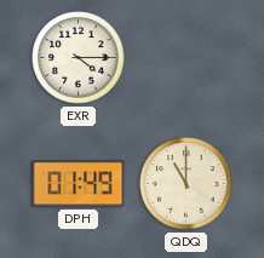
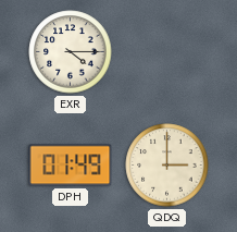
QDQ: 11:00 -> 3:00
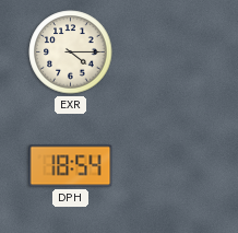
DPH: 01:49 -> 18:54
QDQ: 3:00 -> none
